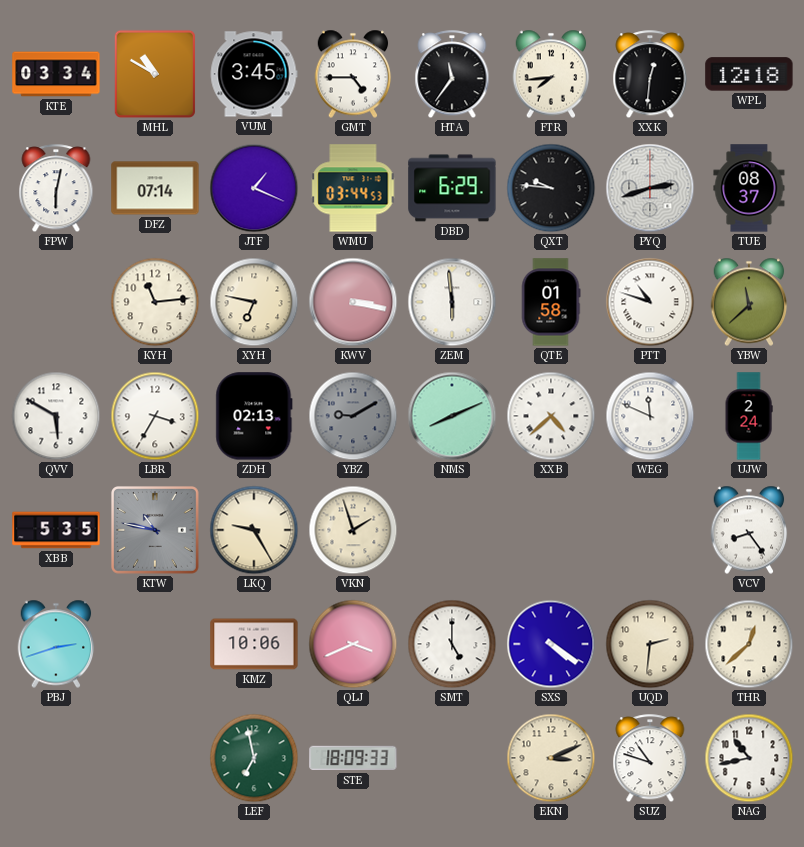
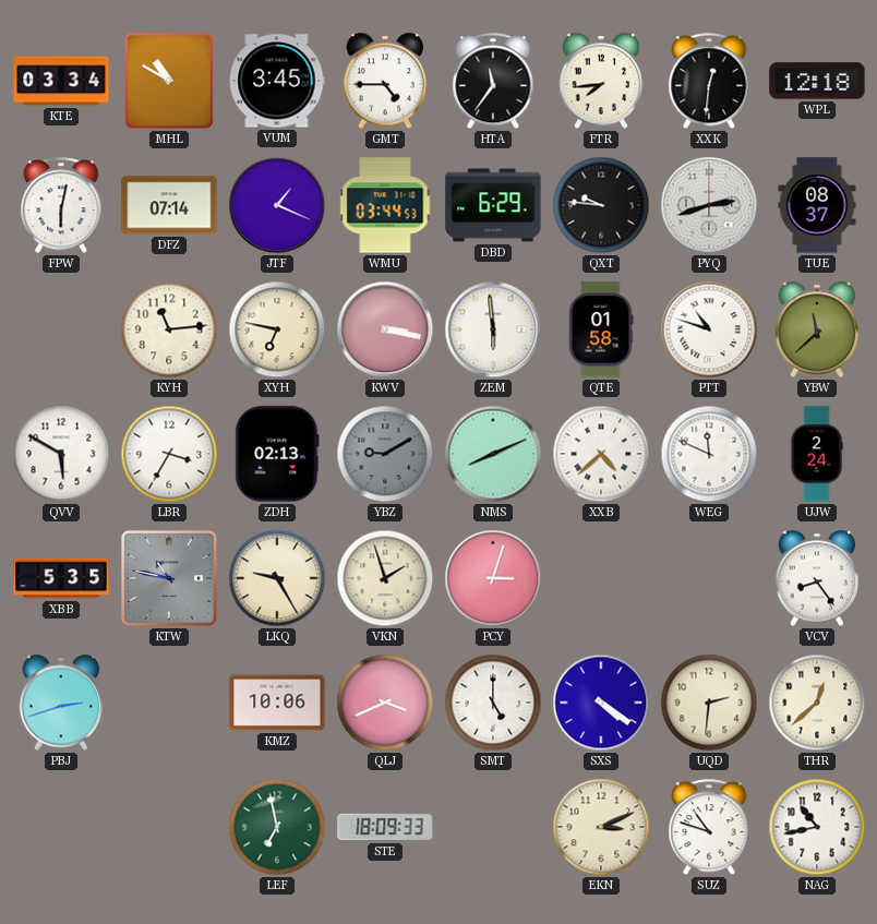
PCY: none -> 3:03
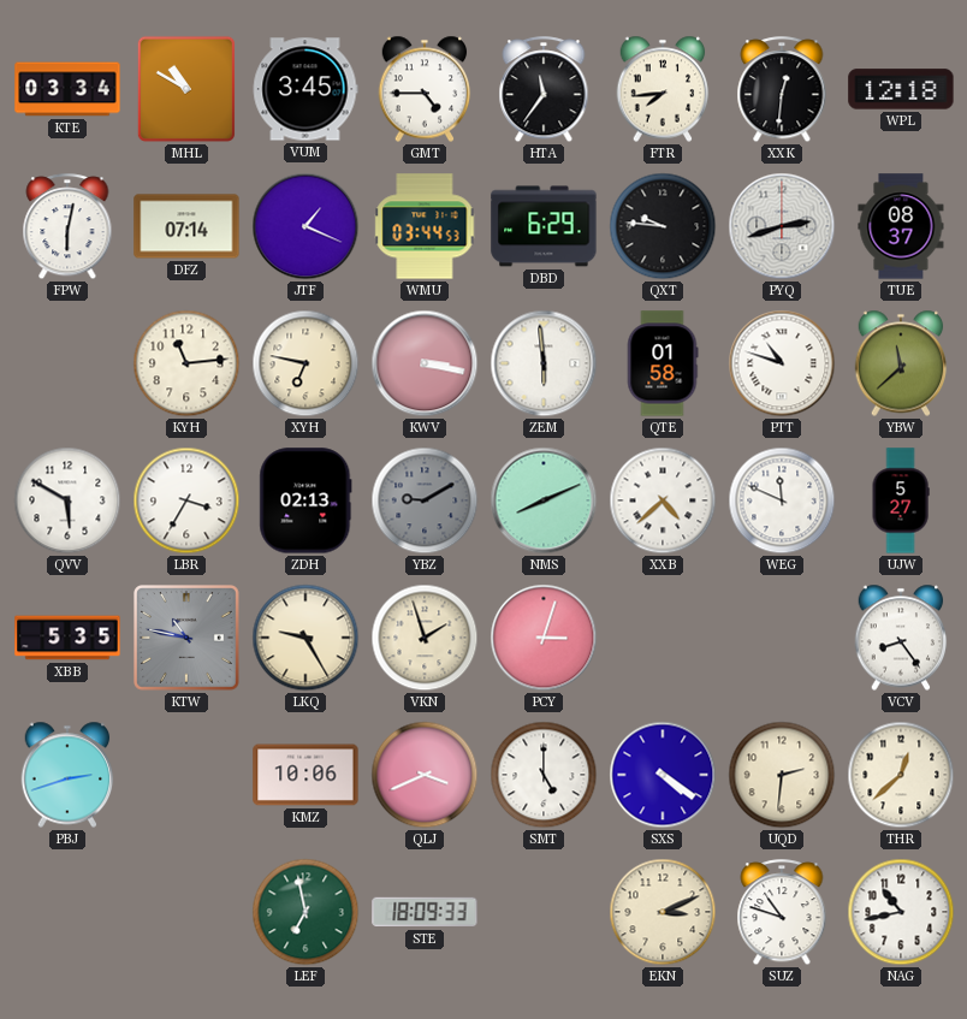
UJW: 2:24 -> 5:27
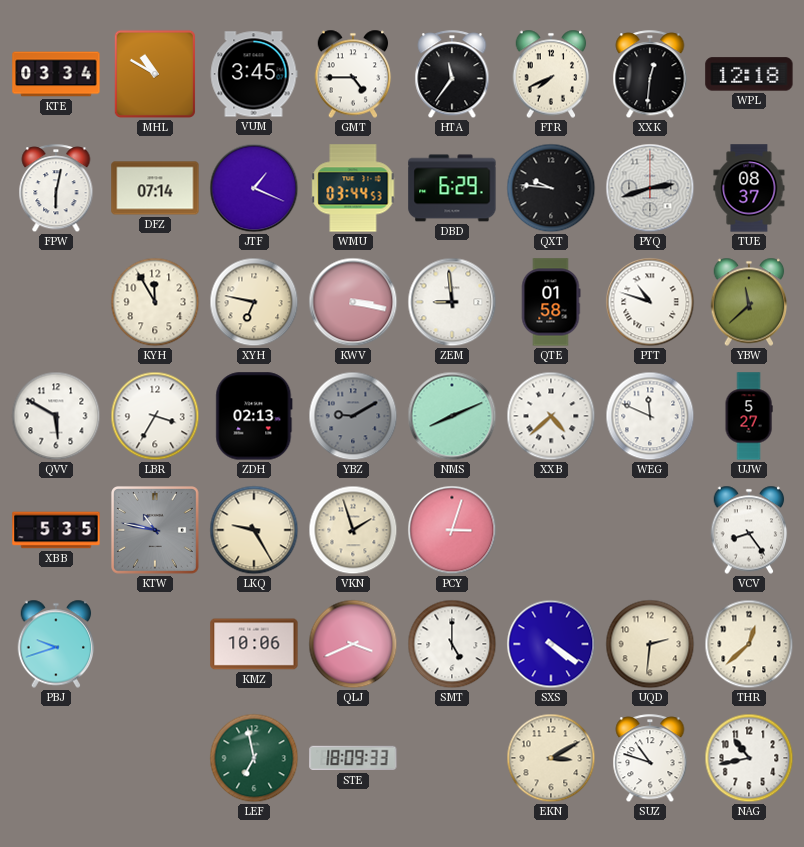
FTR: 7:44 -> 7:41
KYH: 11:14 -> 11:55
ZEM: 5:59 -> 8:59
PBJ: 2:42 -> 9:42
EKN: 3:11 -> 3:10
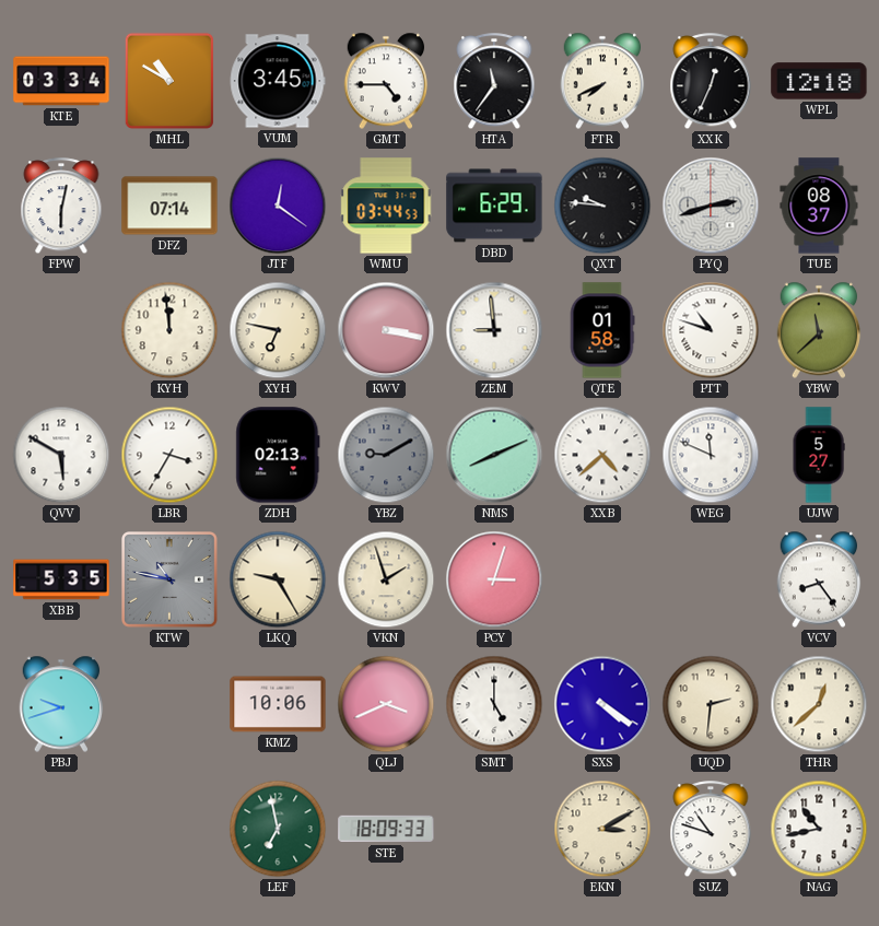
XXK: 12:31 -> 12:34
JTF: 1:19 -> 12:21
KYH: 11:55 -> 11:59
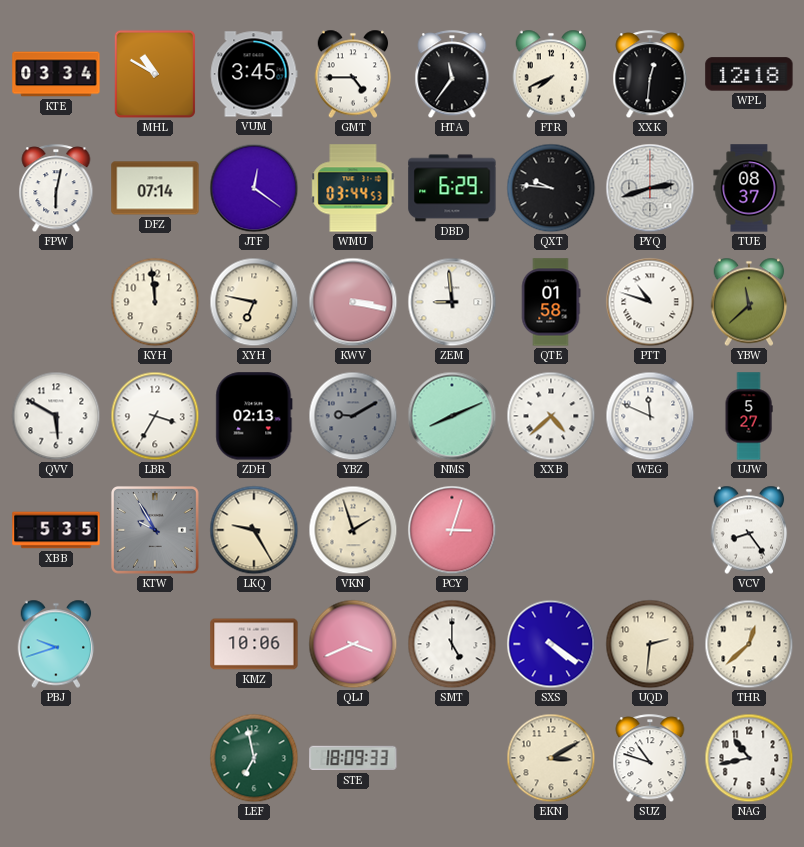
XXK: 12:34 -> 12:31
KTW: 10:47 -> 9:55
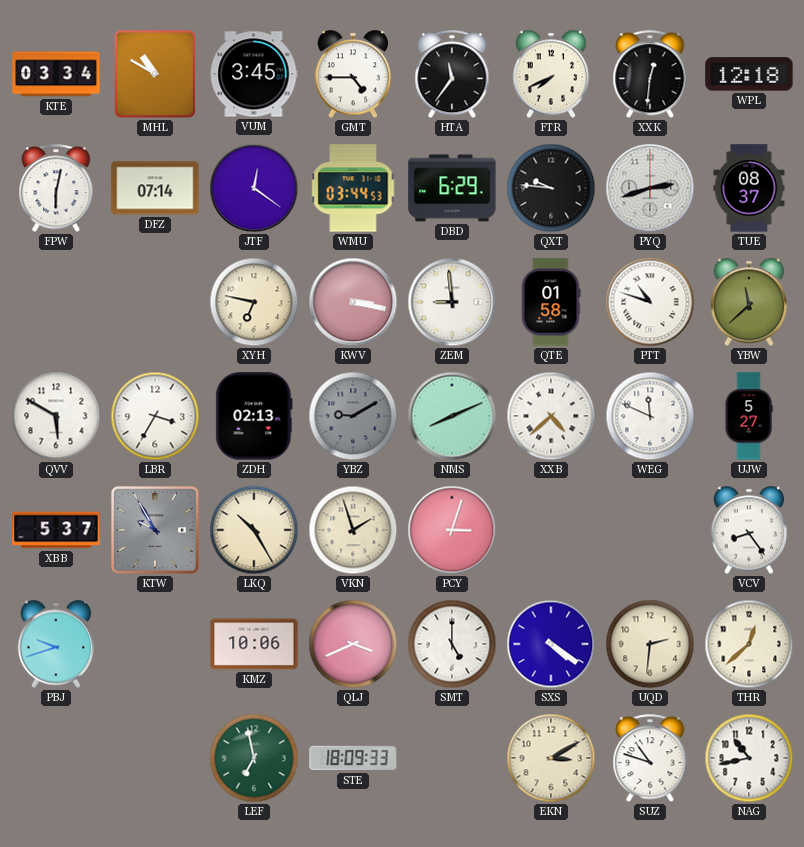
KYH: 11:59 -> none
XBB: 5:35 -> 5:37
LKQ: 9:25 -> 10:25
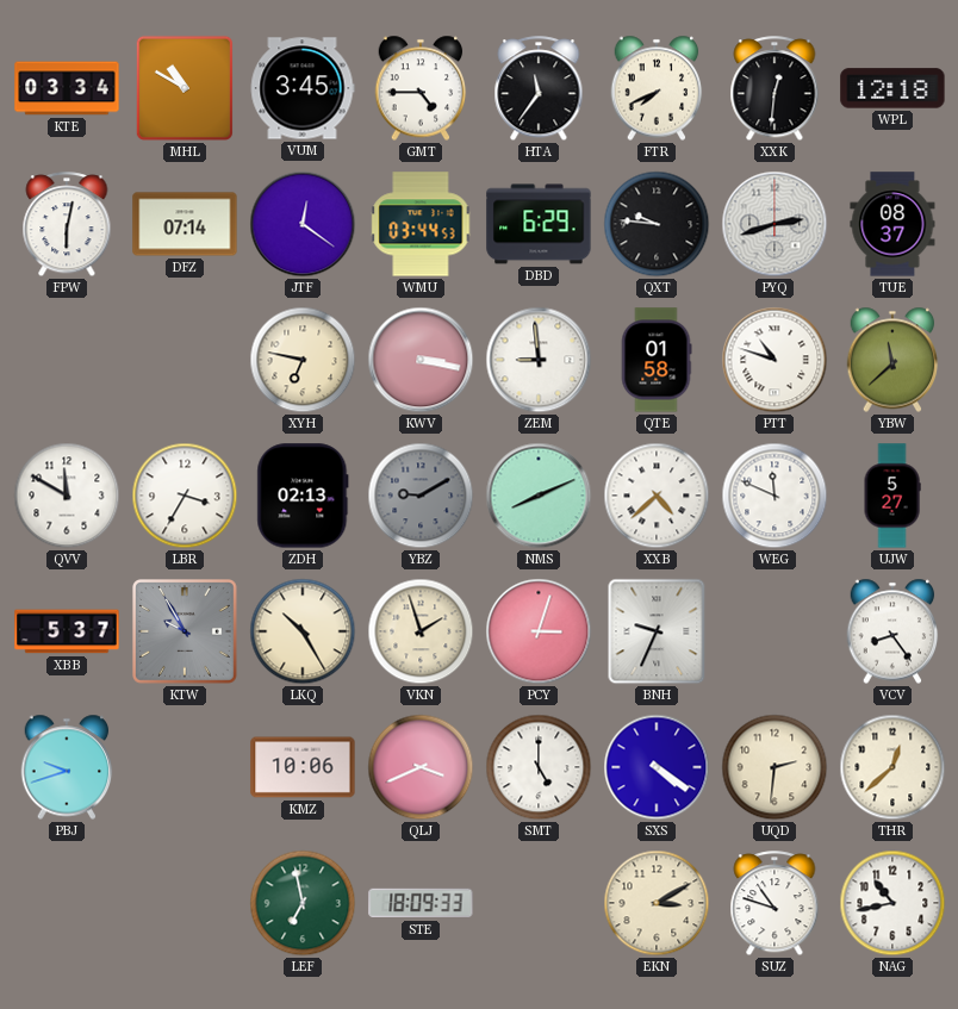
QVV: 5:50 -> 11:50
BNH: none -> 9:34
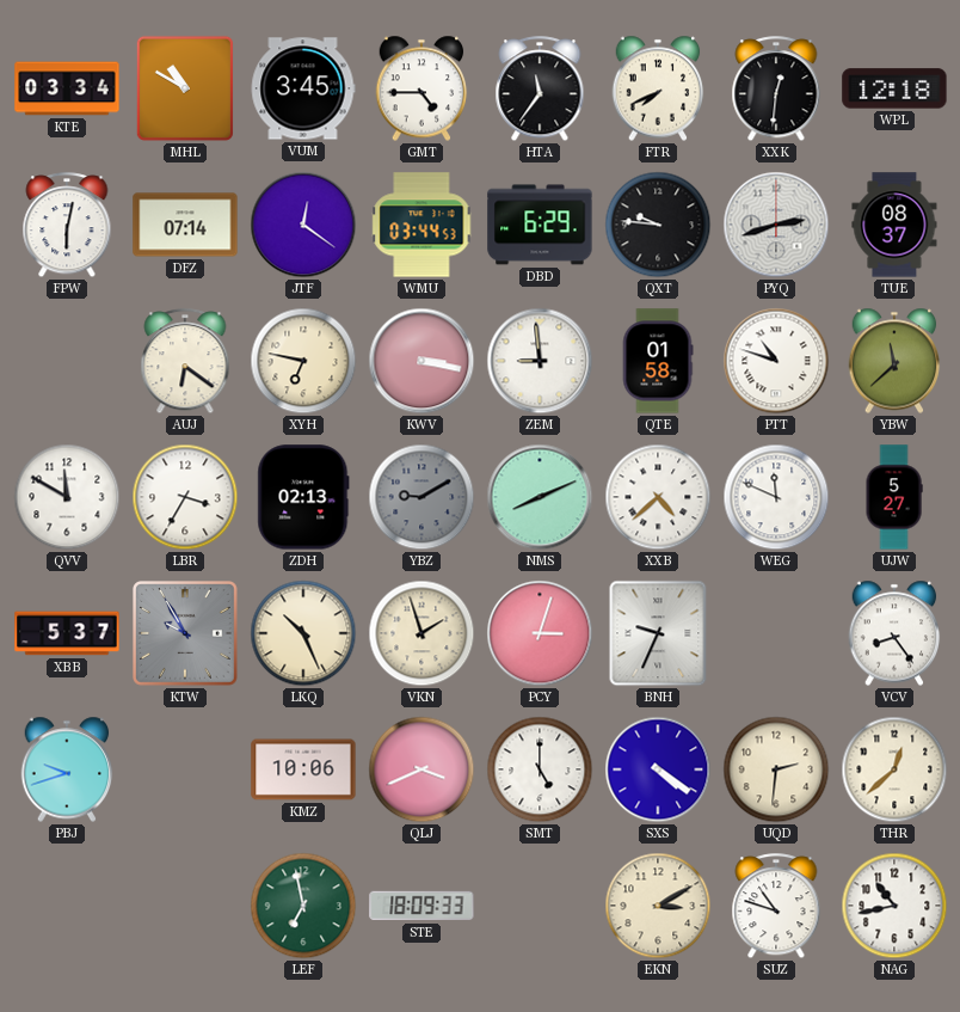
AUJ: none -> 6:21
LKQ: 10:25 -> 10:26
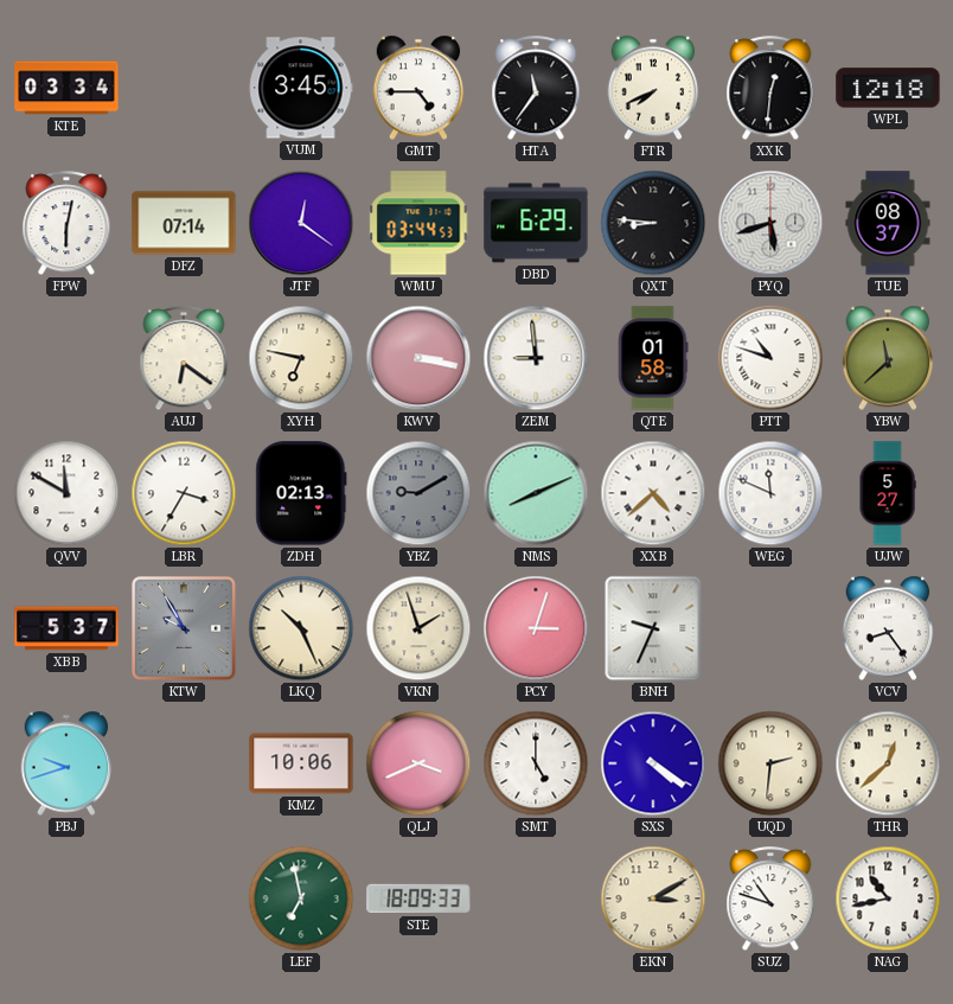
MHL: 10:50 -> none
QXT: 9:46 -> 8:46
PYQ: 2:42 -> 5:42
